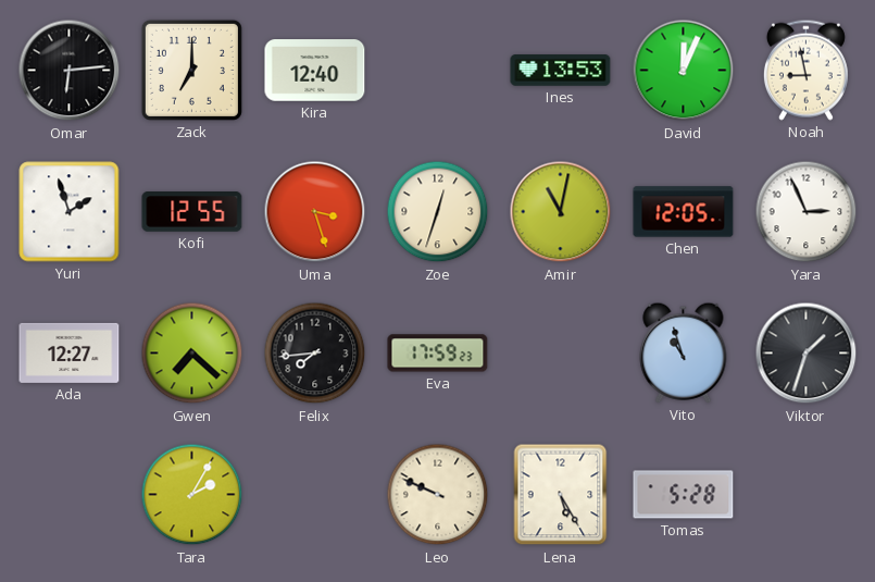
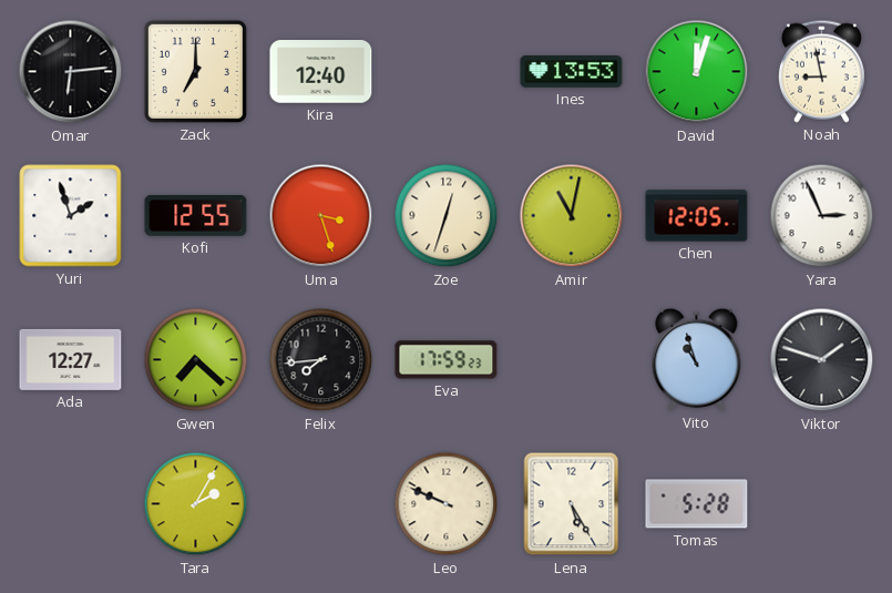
David: 12:04 -> 12:03
Viktor: 1:33 -> 1:48
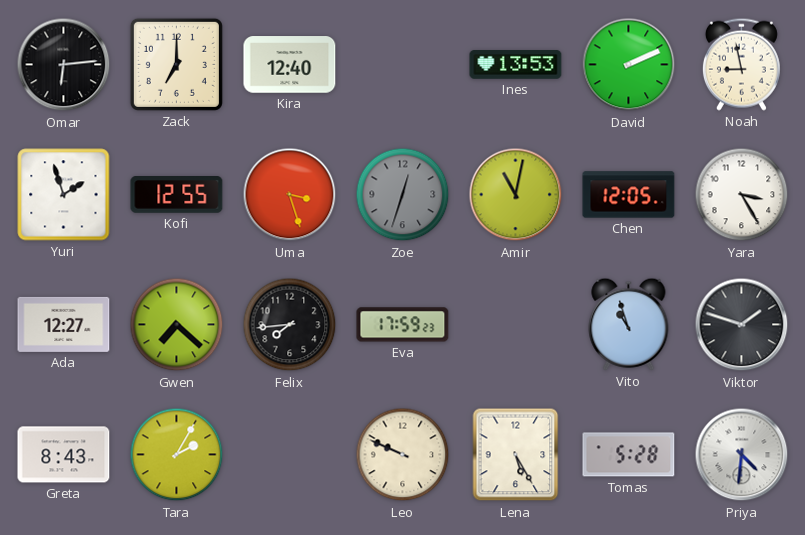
David: 12:03 -> 2:11
Zoe dial: cream -> grey
Yara: 2:56 -> 3:25
Greta: none -> 8:43
Priya: none -> 4:31
